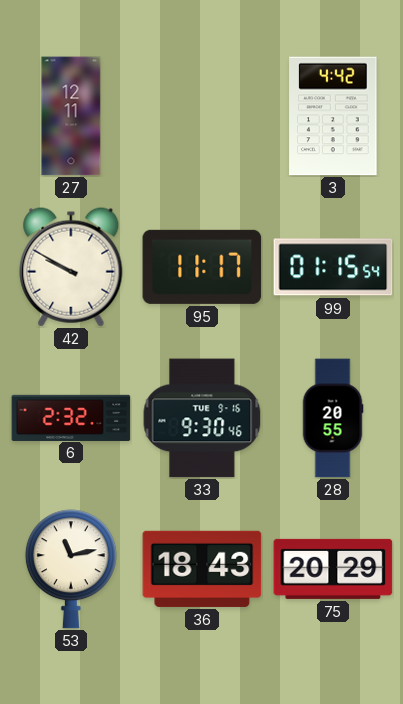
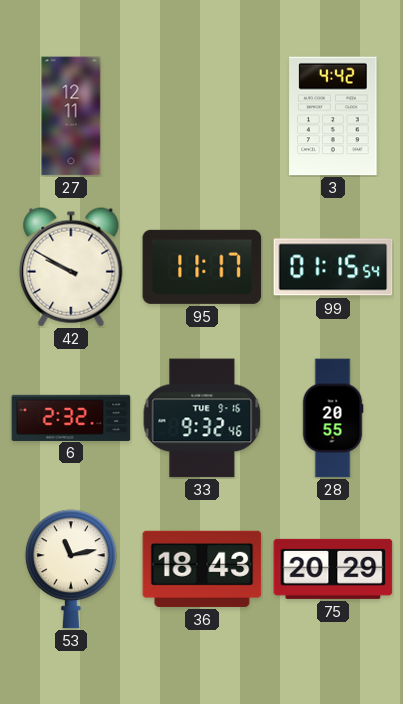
33: 9:30 -> 9:32
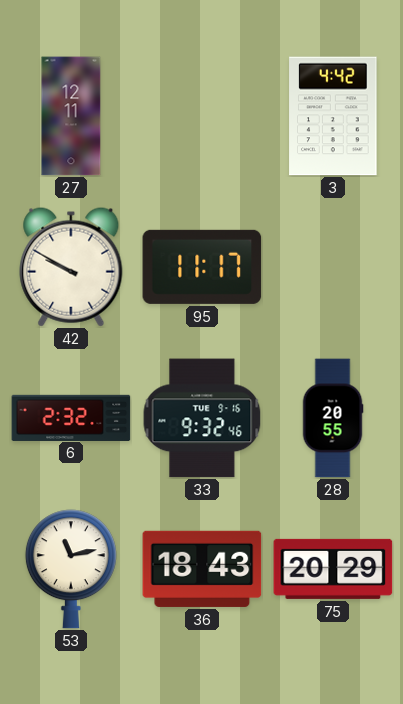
99: 01:15 -> none
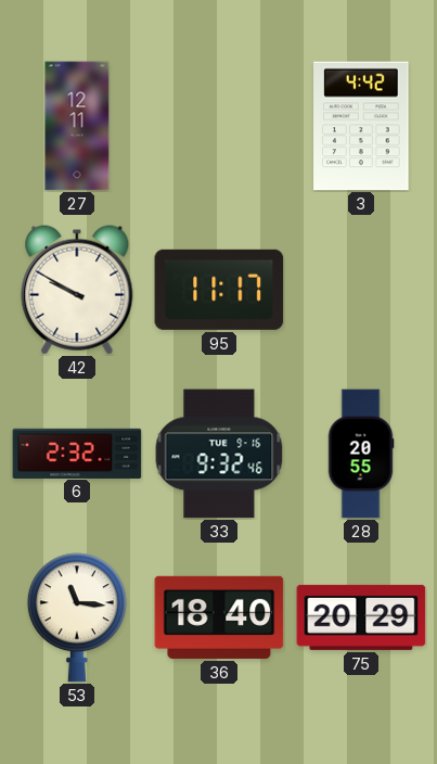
53: 11:13 -> 11:16
36: 18:43 -> 18:40
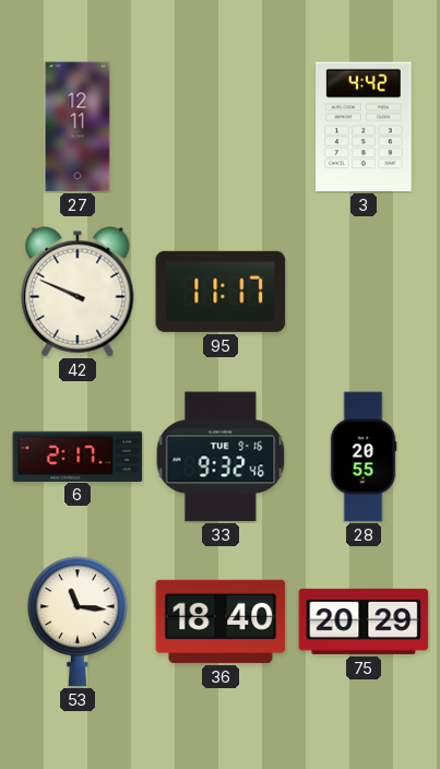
42: 9:50 -> 9:49
6: 2:32 -> 2:17
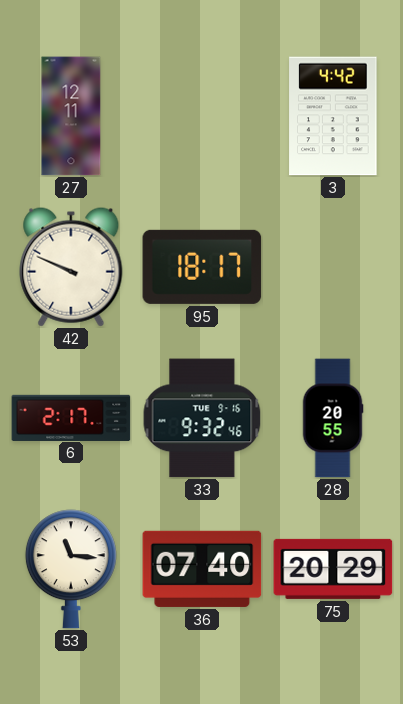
95: 11:17 -> 18:17
36: 18:40 -> 07:40
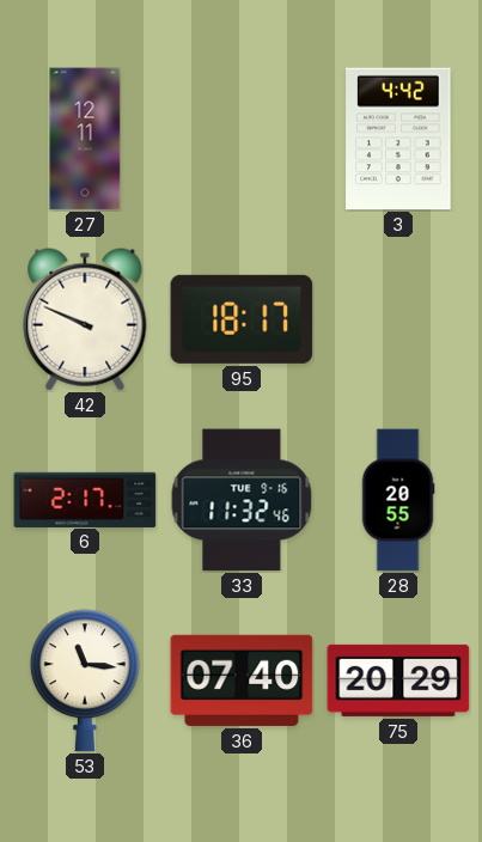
33: 9:32 -> 11:32
